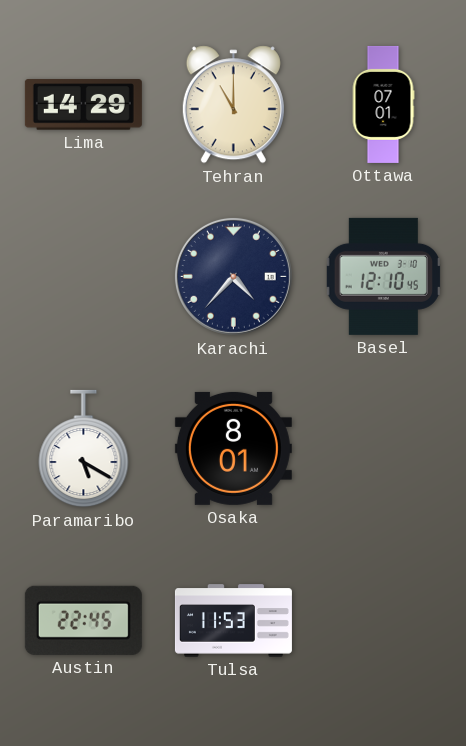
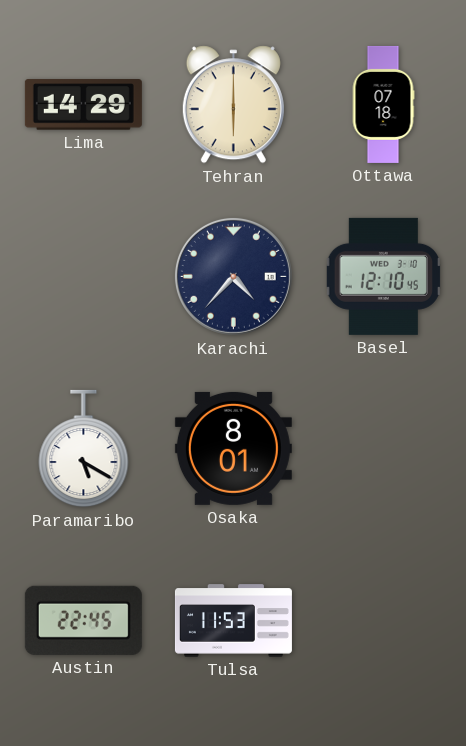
Tehran: 11:00 -> 6:00
Ottawa: 07:01 -> 07:18
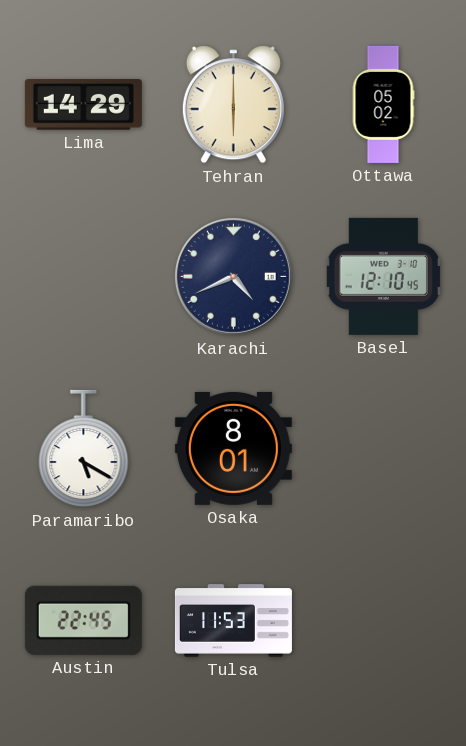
Ottawa: 07:18 -> 05:02
Karachi: 4:37 -> 4:41
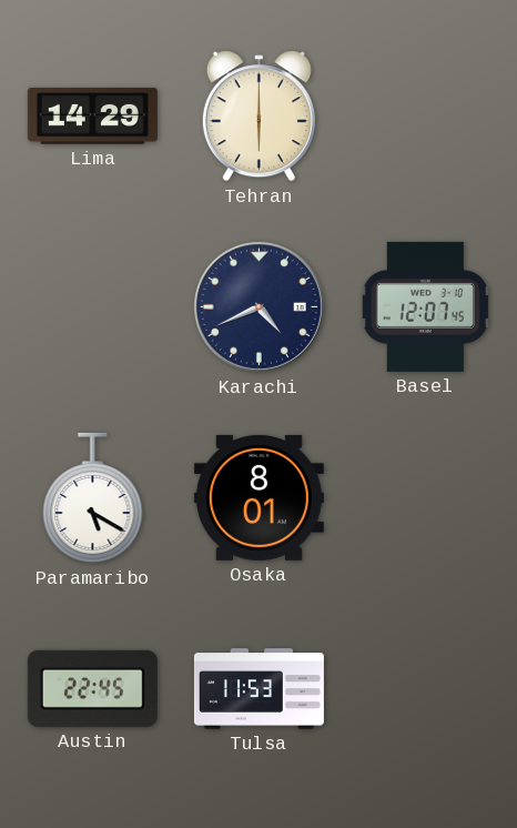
Ottawa: 05:02 -> none
Basel: 12:10 -> 12:07
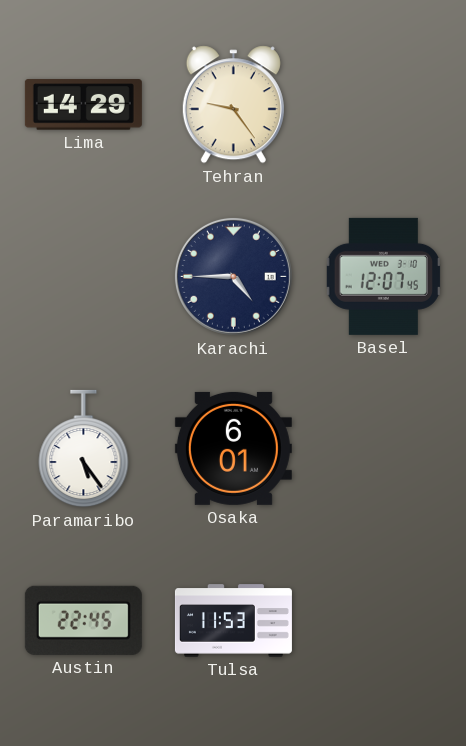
Tehran: 6:00 -> 9:24
Karachi: 4:41 -> 4:45
Paramaribo: 5:20 -> 5:24
Osaka: 8:01 -> 6:01
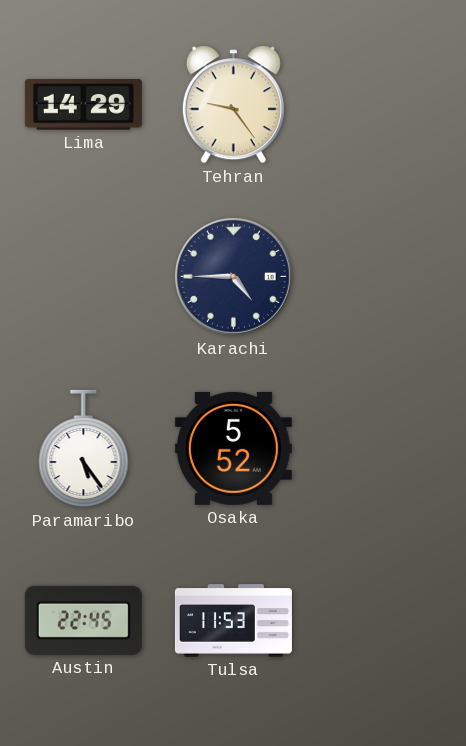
Basel: 12:07 -> none
Osaka: 6:01 -> 5:52
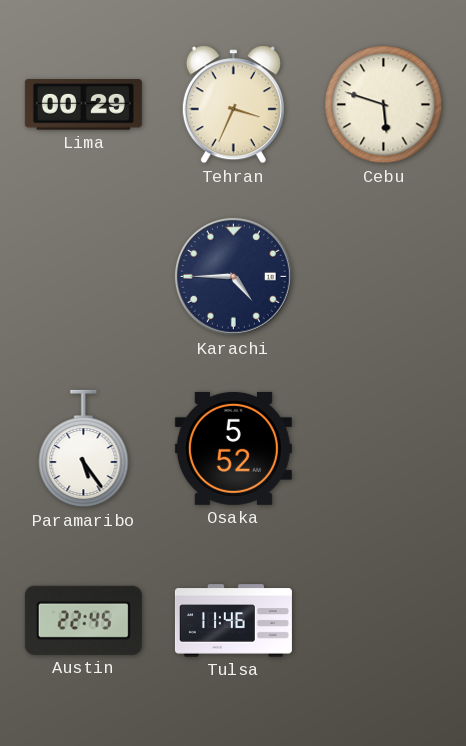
Lima: 14:29 -> 00:29
Tehran: 9:24 -> 3:34
Cebu: none -> 5:48
Tulsa: 11:53 -> 11:46
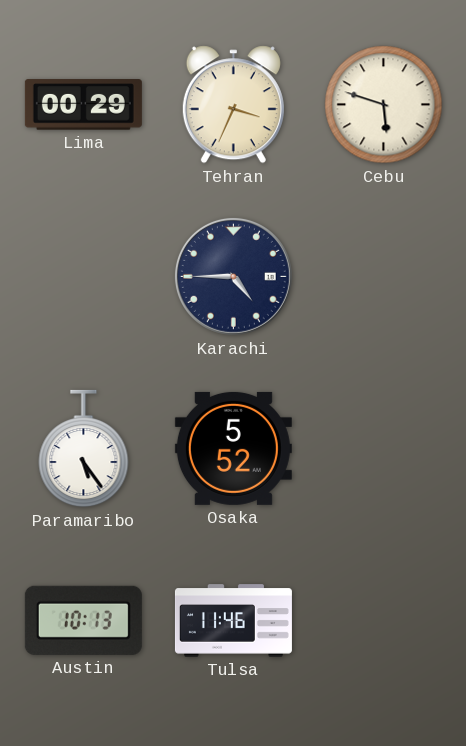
Austin: 22:45 -> 10:13
